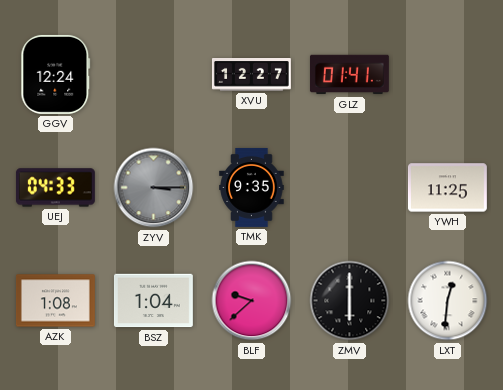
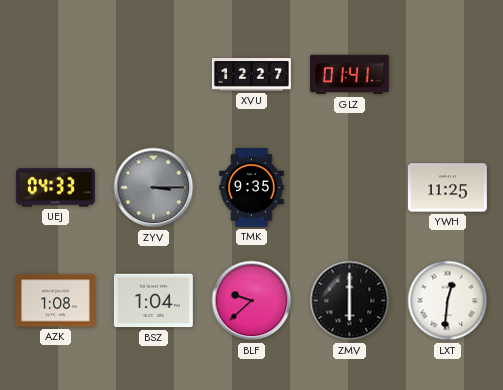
GGV: 12:24 -> none
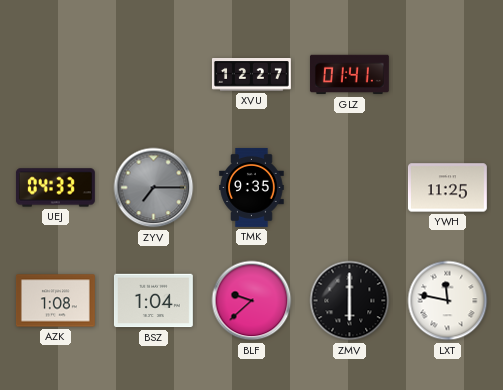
ZYV: 3:15 -> 7:15
LXT: 12:31 -> 11:47
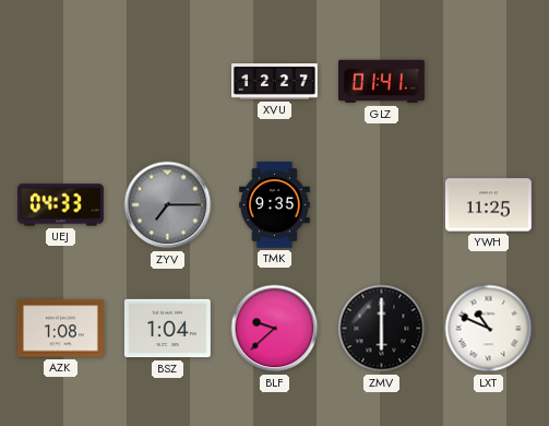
LXT: 11:47 -> 10:49
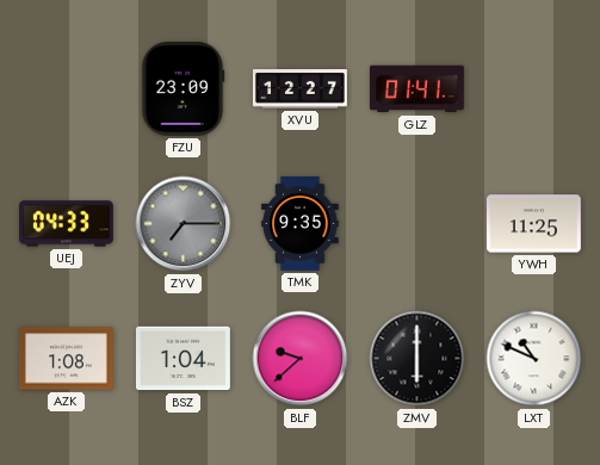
FZU: none -> 23:09
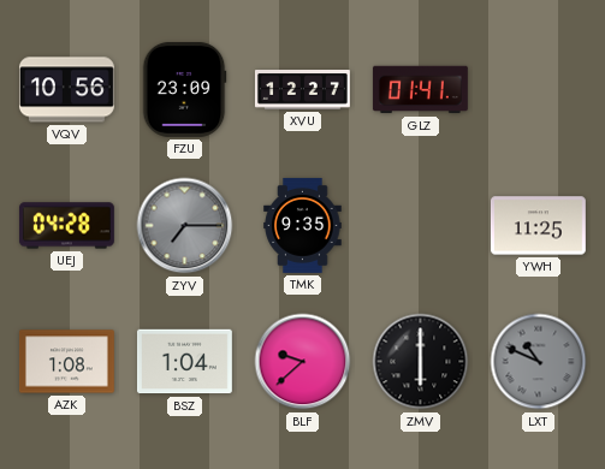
VQV: none -> 10:56
UEJ: 04:33 -> 04:28
LXT dial: white -> grey
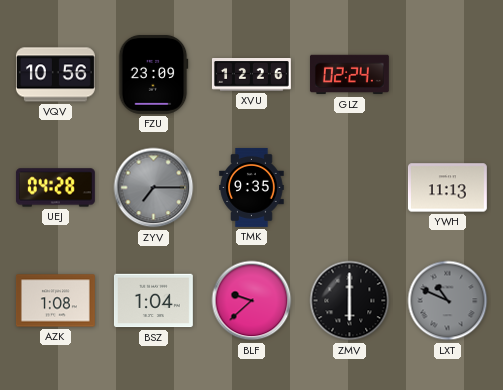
XVU: 12:27 -> 12:26
GLZ: 01:41 -> 02:24
YWH: 11:25 -> 11:13
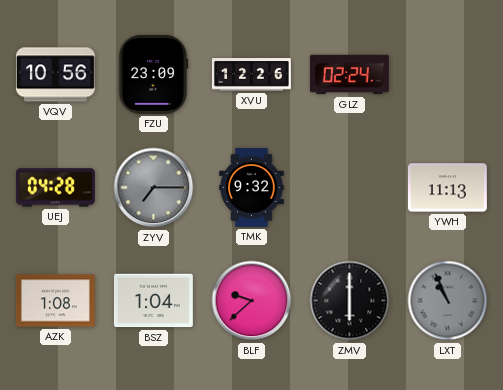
TMK: 9:35 -> 9:32
LXT: 10:49 -> 10:56
